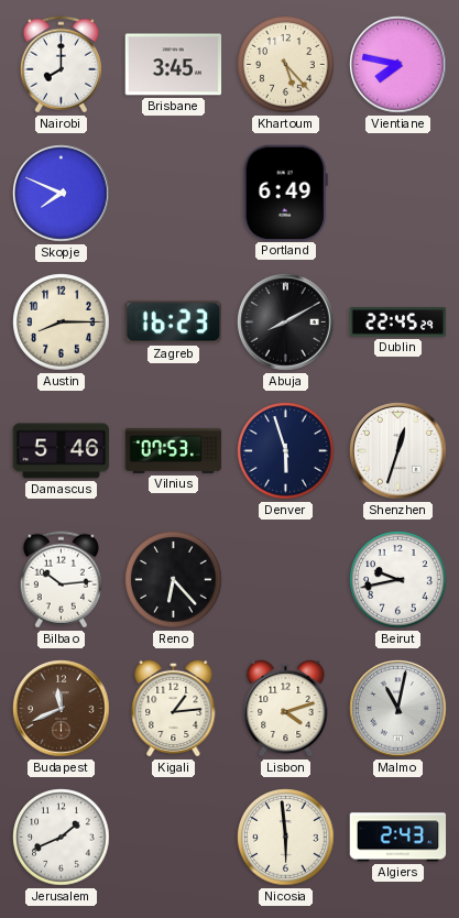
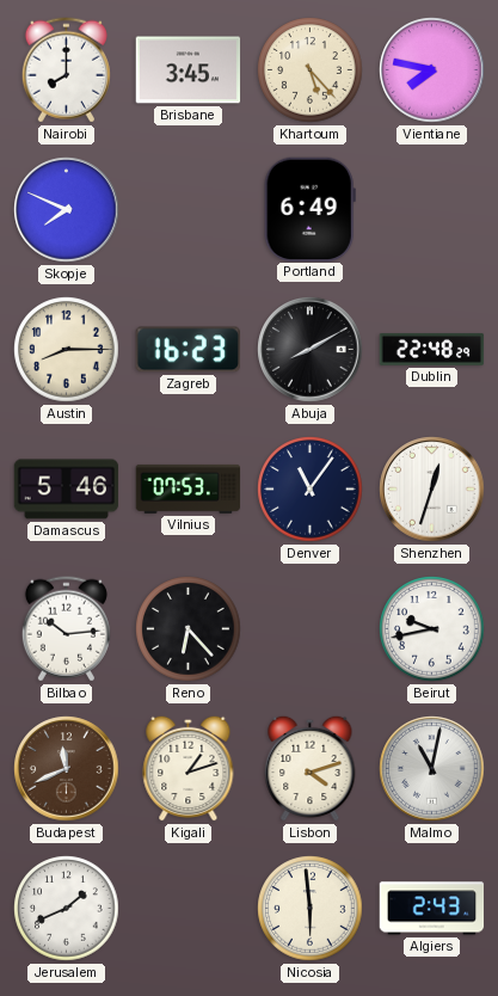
Dublin: 22:45 -> 22:48
Denver: 5:57 -> 11:06
Kigali: 1:14 -> 1:12
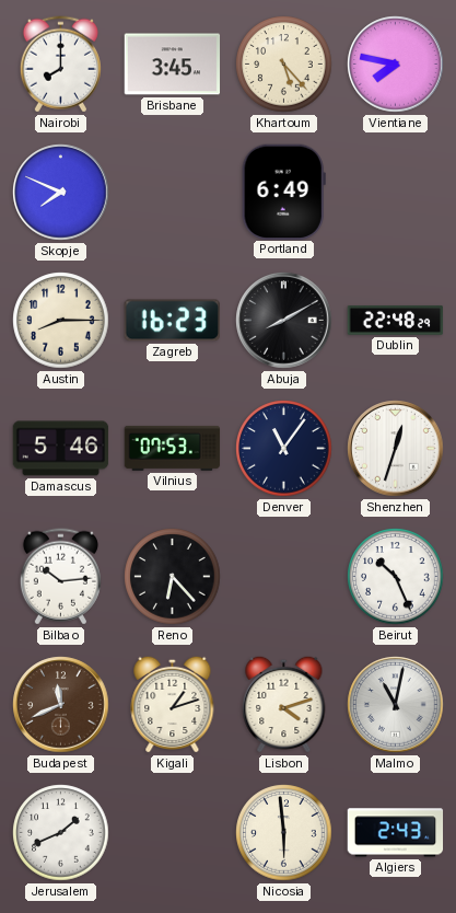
Beirut: 9:43 -> 10:26
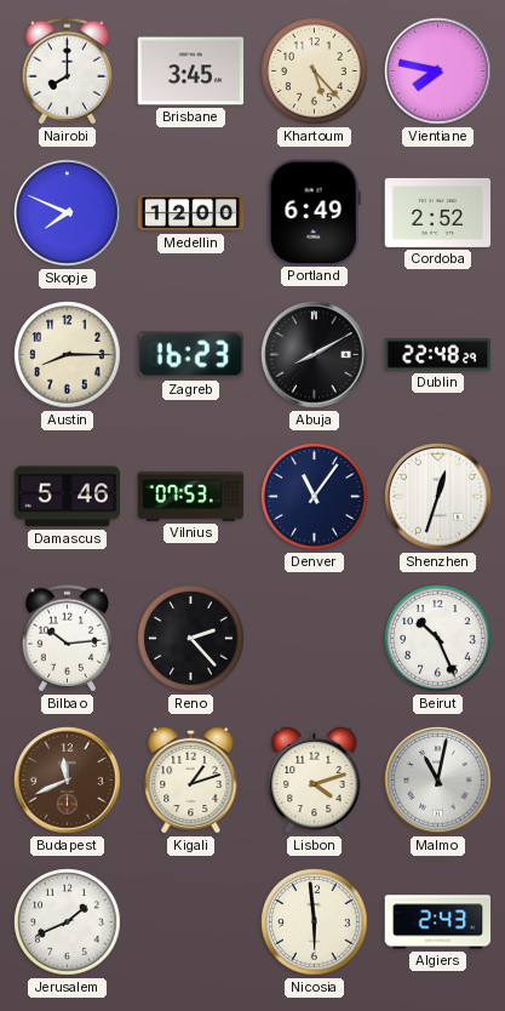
Medellin: none -> 12:00
Cordoba: none -> 2:52
Reno: 6:23 -> 2:23
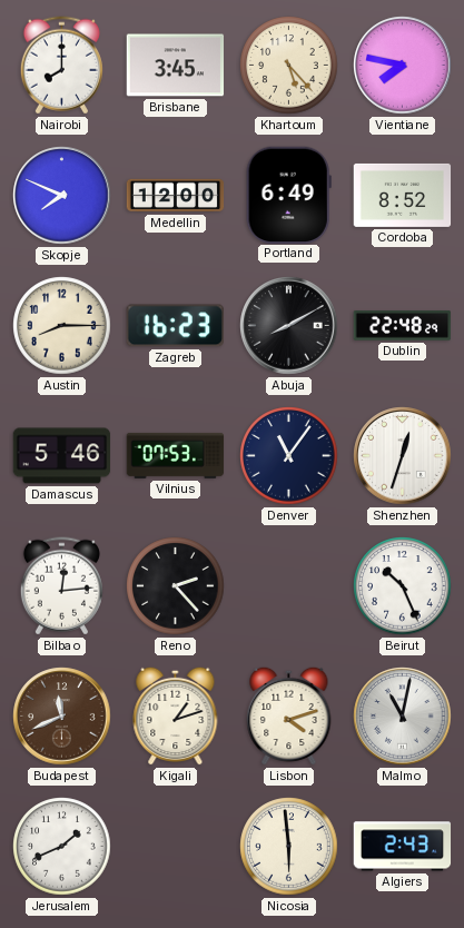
Cordoba: 2:52 -> 8:52
Bilbao: 10:14 -> 12:14
